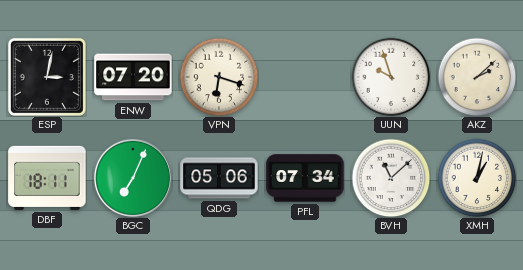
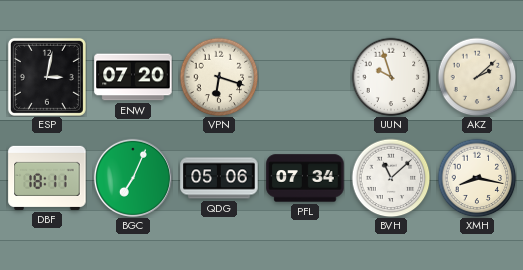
XMH: 1:02 -> 8:17
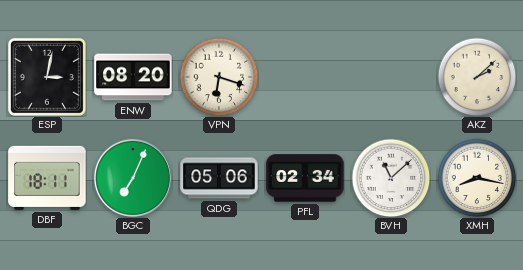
ENW: 07:20 -> 08:20
UUN: 9:57 -> none
PFL: 07:34 -> 02:34
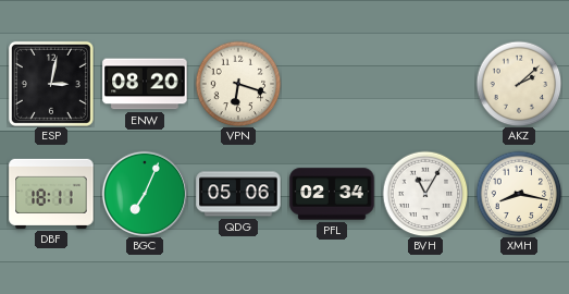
BVH: 11:08 -> 11:05
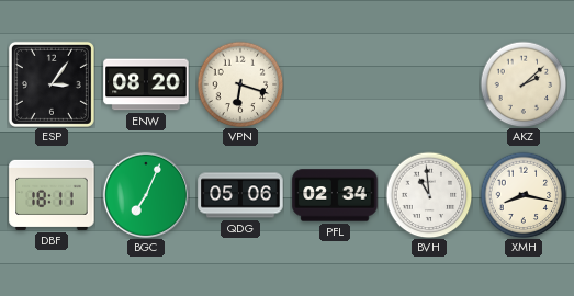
ESP: 3:02 -> 3:06
BVH: 11:05 -> 10:59
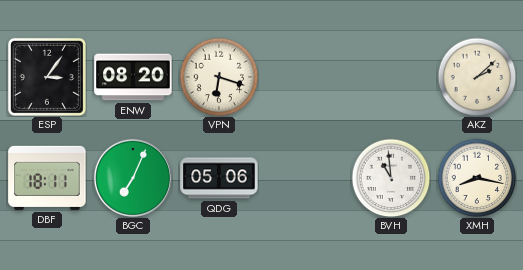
PFL: 02:34 -> none
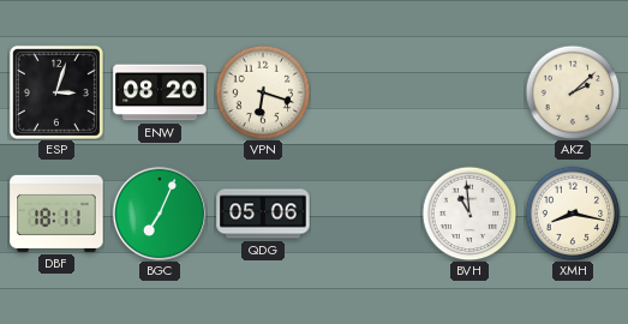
ESP: 3:06 -> 3:03
